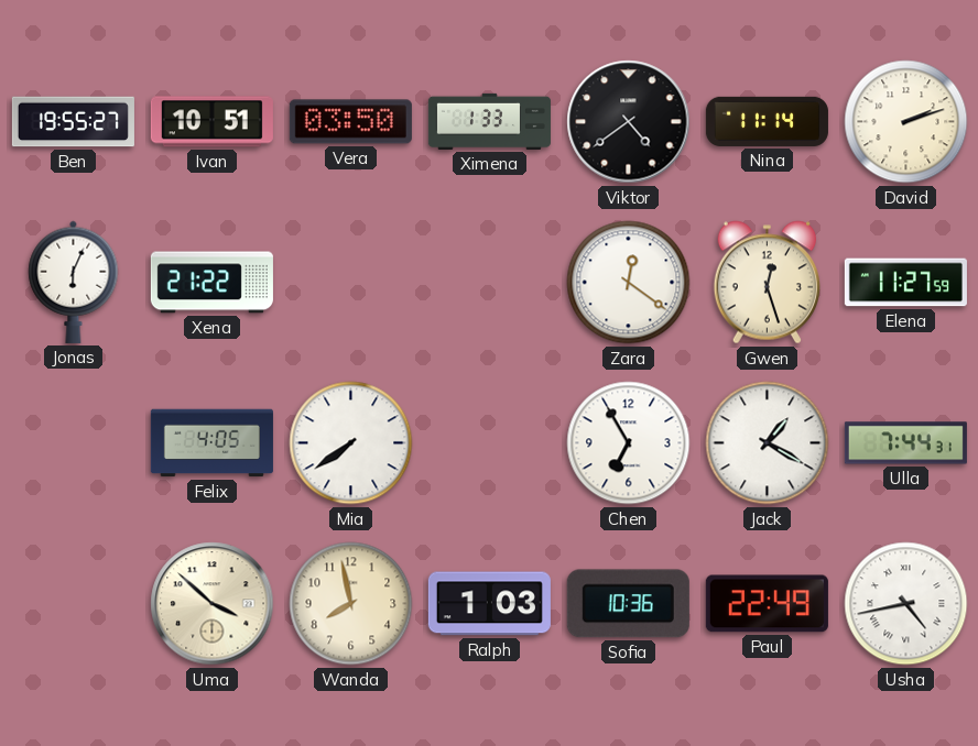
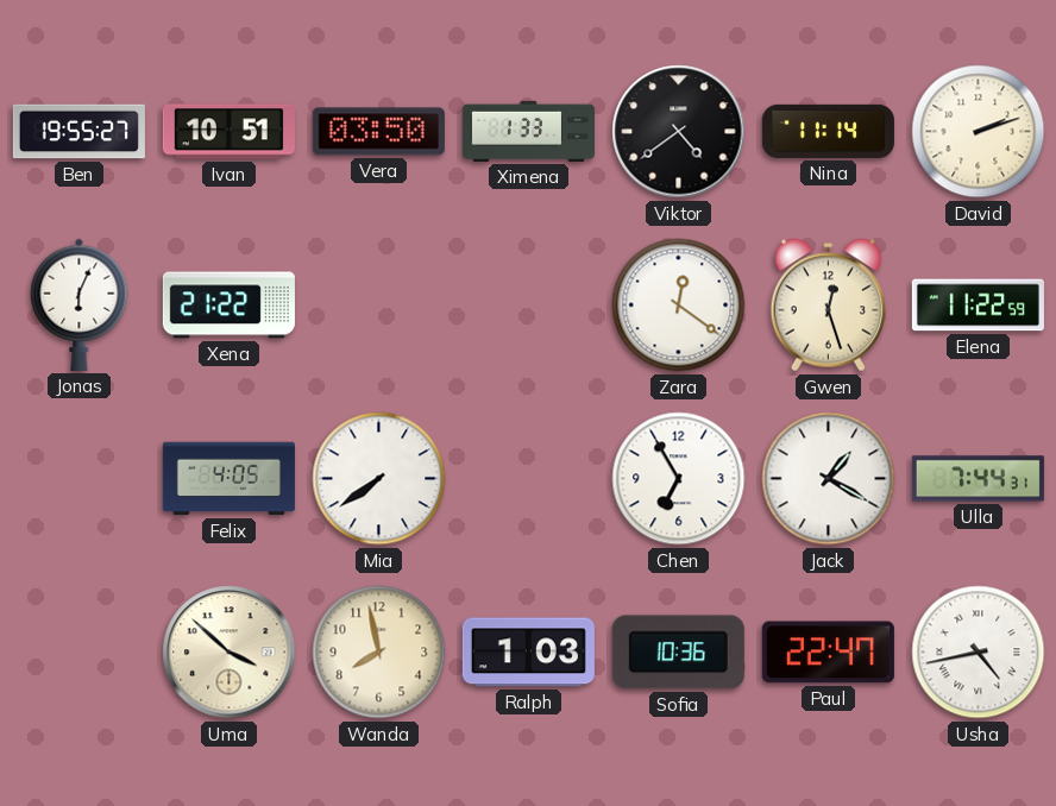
Elena: 11:27 -> 11:22
Paul: 22:49 -> 22:47
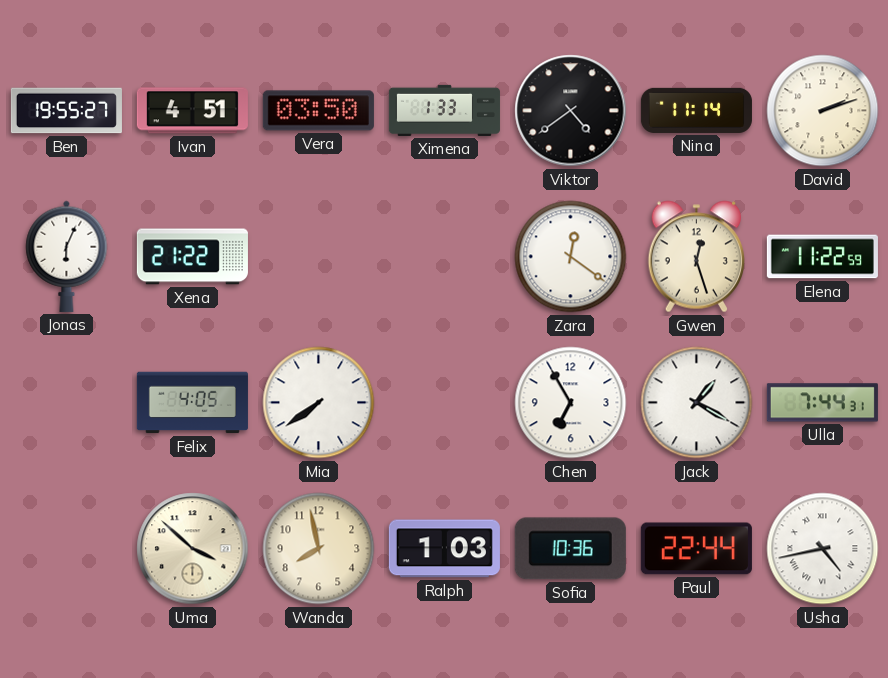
Ivan: 10:51 -> 4:51
Paul: 22:47 -> 22:44
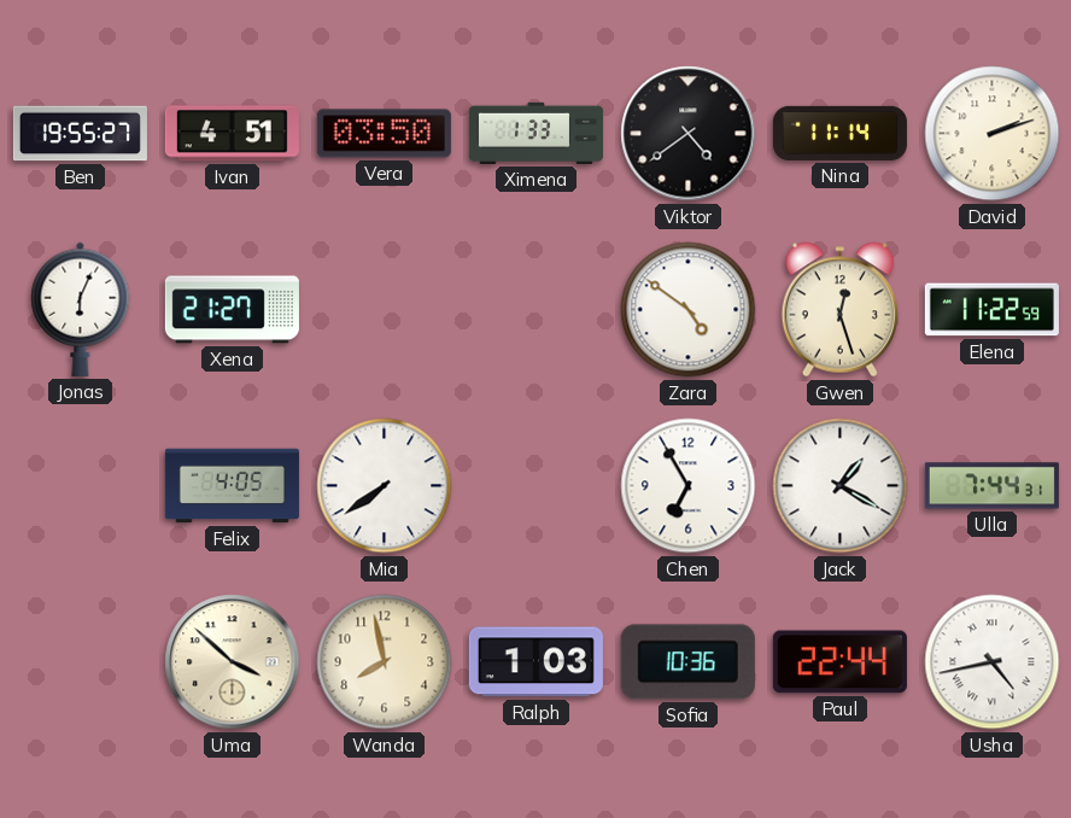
Xena: 21:22 -> 21:27
Zara: 12:21 -> 4:51
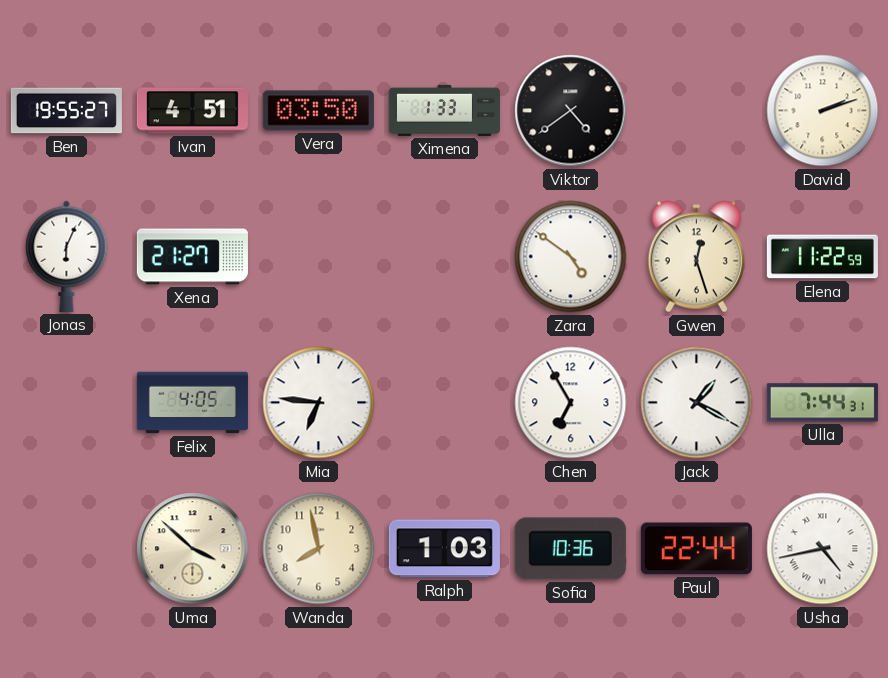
Nina: 11:14 -> none
Mia: 7:39 -> 6:46
